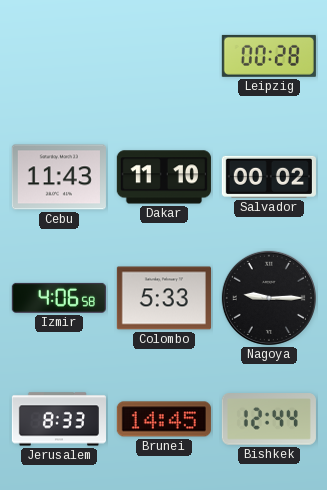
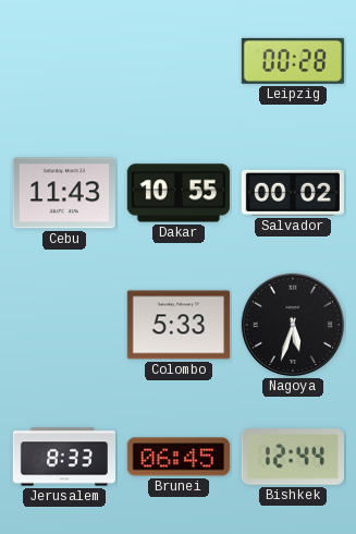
Dakar: 11:10 -> 10:55
Izmir: 4:06 -> none
Nagoya: 9:15 -> 5:33
Brunei: 14:45 -> 06:45
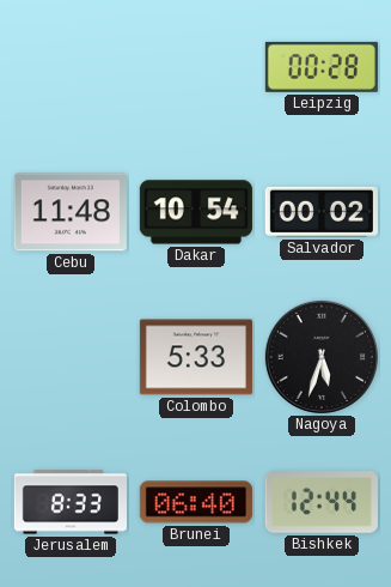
Cebu: 11:43 -> 11:48
Dakar: 10:55 -> 10:54
Brunei: 06:45 -> 06:40
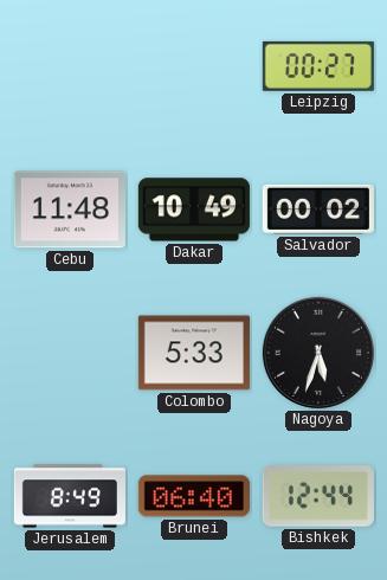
Leipzig: 00:28 -> 00:27
Dakar: 10:54 -> 10:49
Jerusalem: 8:33 -> 8:49
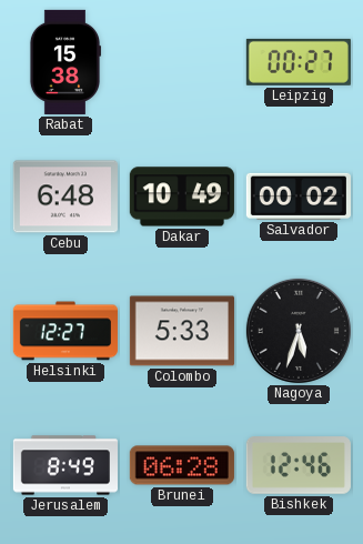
Rabat: none -> 15:38
Cebu: 11:48 -> 6:48
Helsinki: none -> 12:27
Brunei: 06:40 -> 06:28
Bishkek: 12:44 -> 12:46
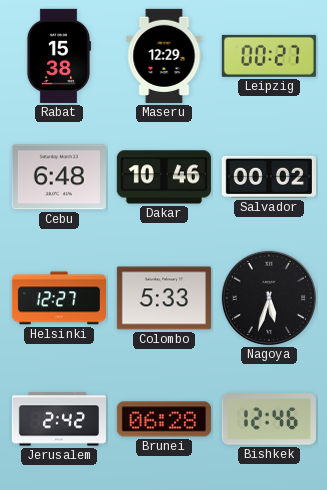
Maseru: none -> 12:29
Dakar: 10:49 -> 10:46
Jerusalem: 8:49 -> 2:42
